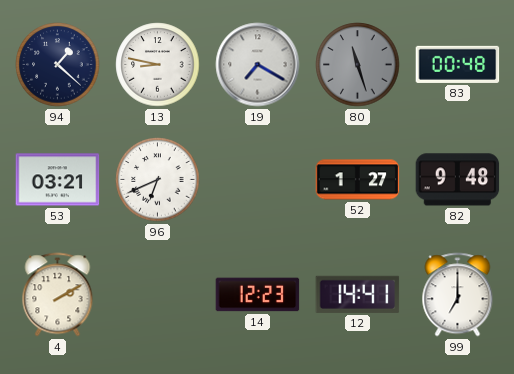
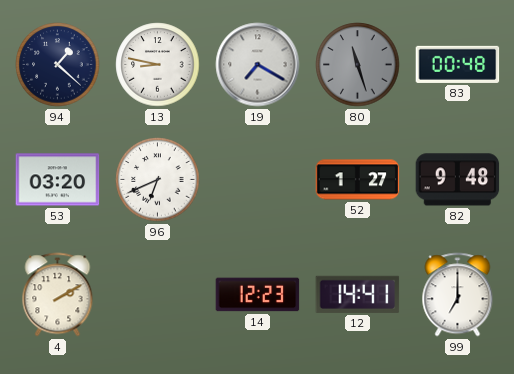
53: 03:21 -> 03:20
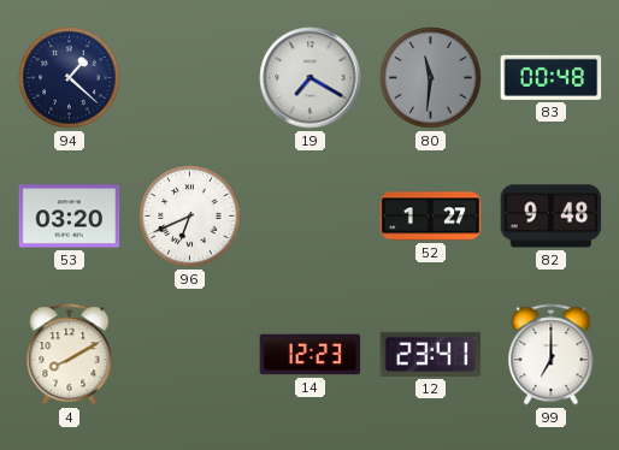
13: 8:47 -> none
80: 11:27 -> 11:31
4: 2:10 -> 8:10
12: 14:41 -> 23:41
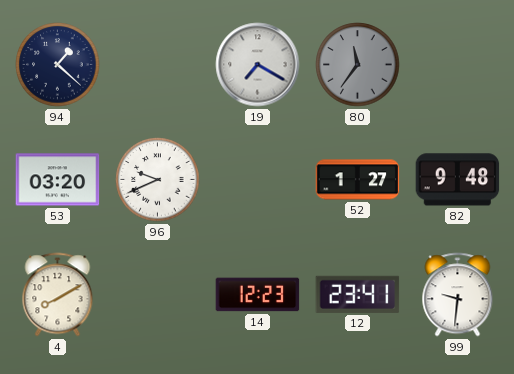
80: 11:31 -> 11:36
83: 00:48 -> none
96: 6:41 -> 9:41
99: 7:00 -> 9:31
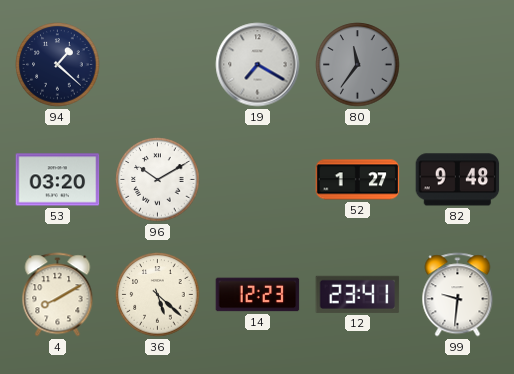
96: 9:41 -> 10:10
36: none -> 5:22
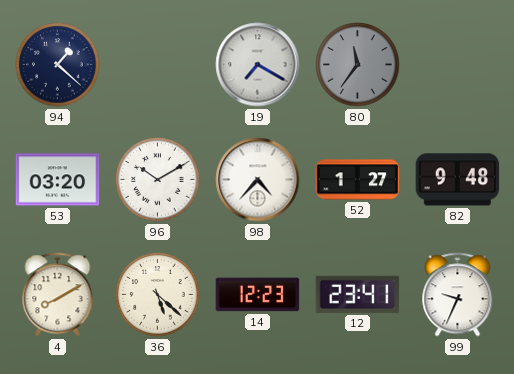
98: none -> 4:37
99: 9:31 -> 9:34
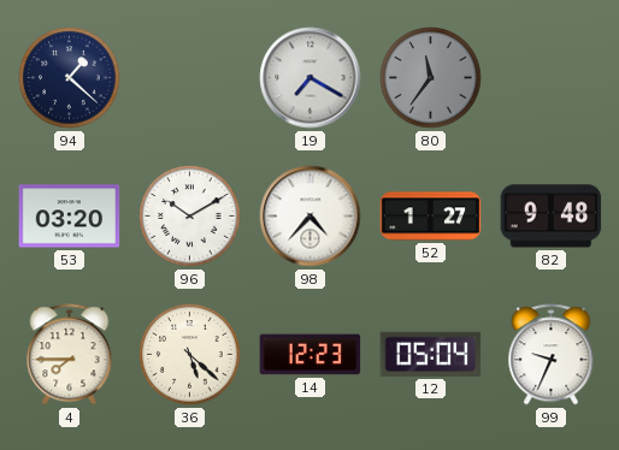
4: 8:10 -> 7:45
12: 23:41 -> 05:04
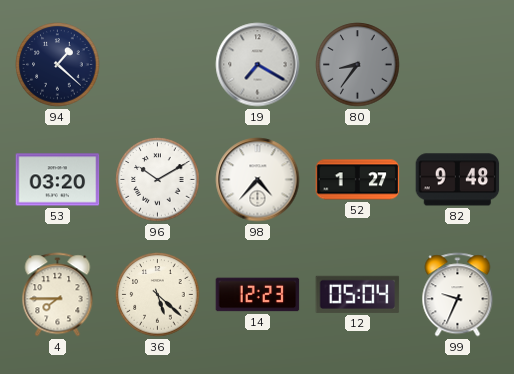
80: 11:36 -> 8:36
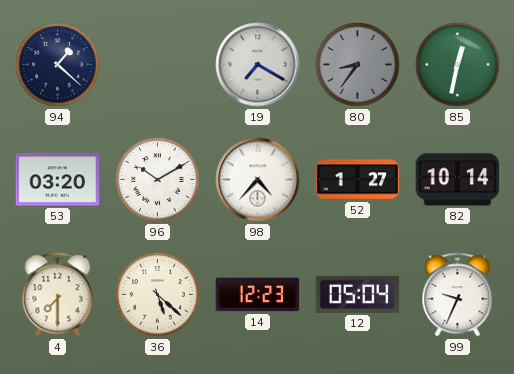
85: none -> 12:32
82: 9:48 -> 10:14
4: 7:45 -> 7:30
